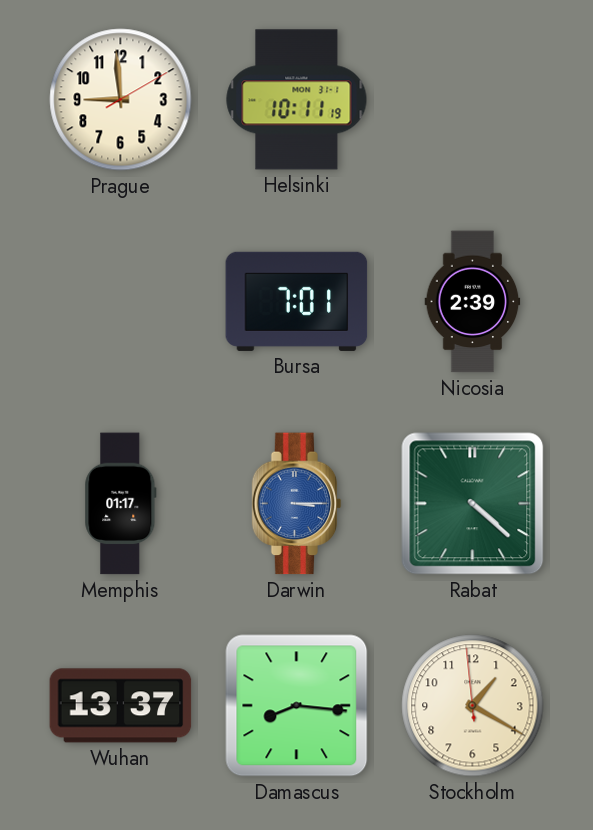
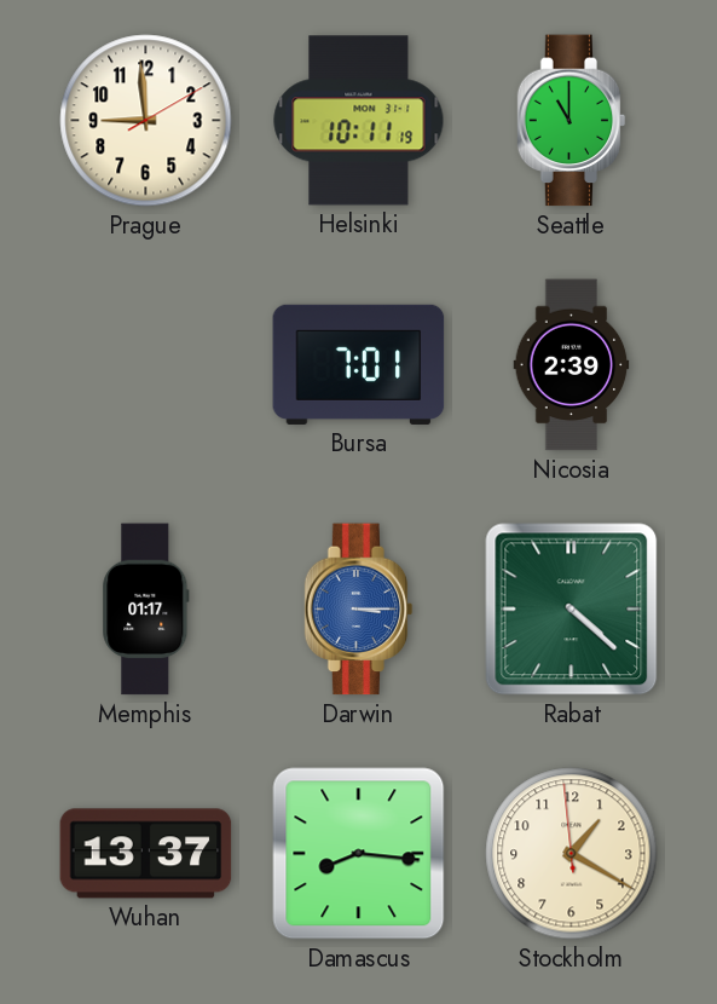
Seattle: none -> 11:00
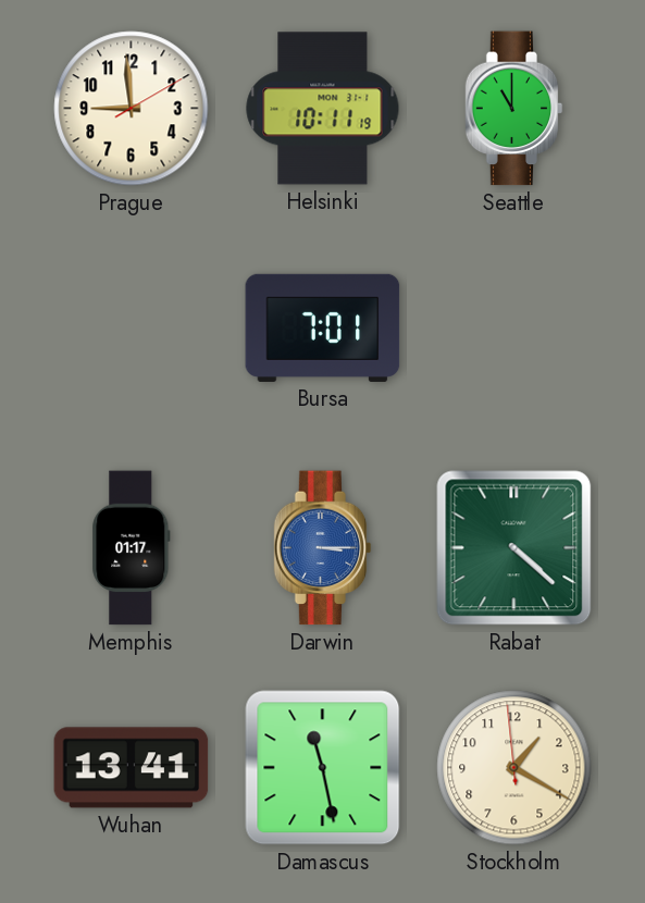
Nicosia: 2:39 -> none
Wuhan: 13:37 -> 13:41
Damascus: 8:16 -> 11:28
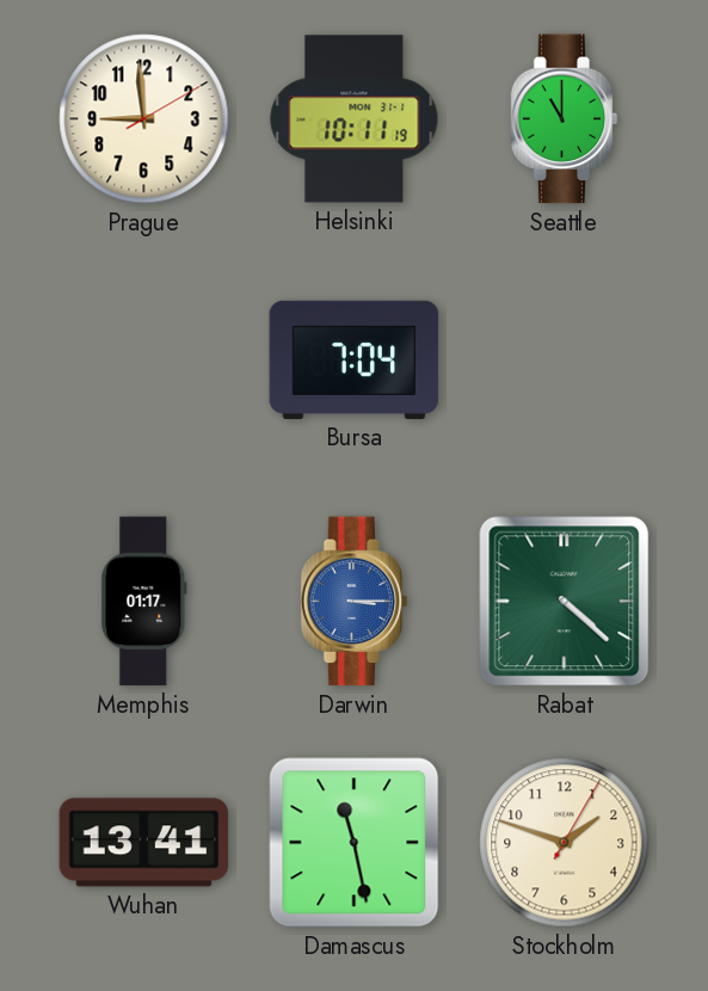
Bursa: 7:01 -> 7:04
Stockholm: 1:19 -> 1:48
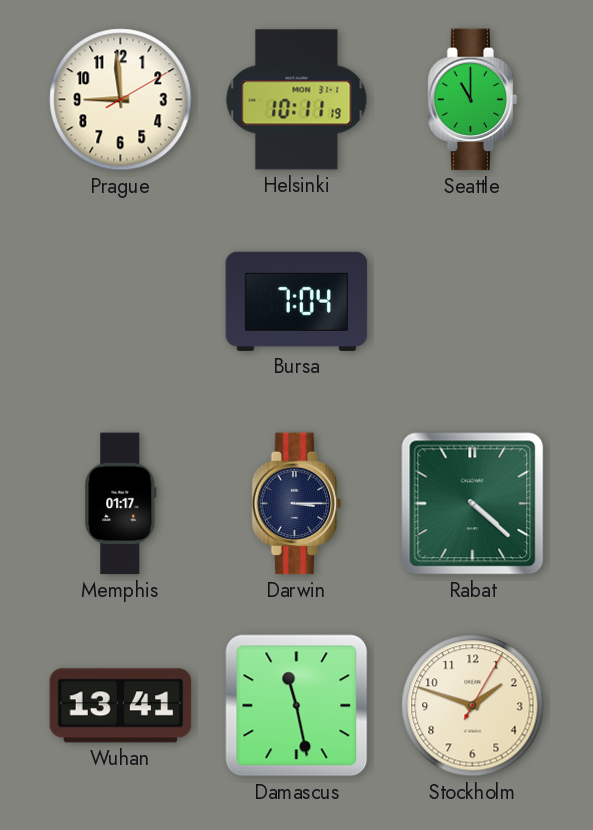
Darwin dial: blue -> navy
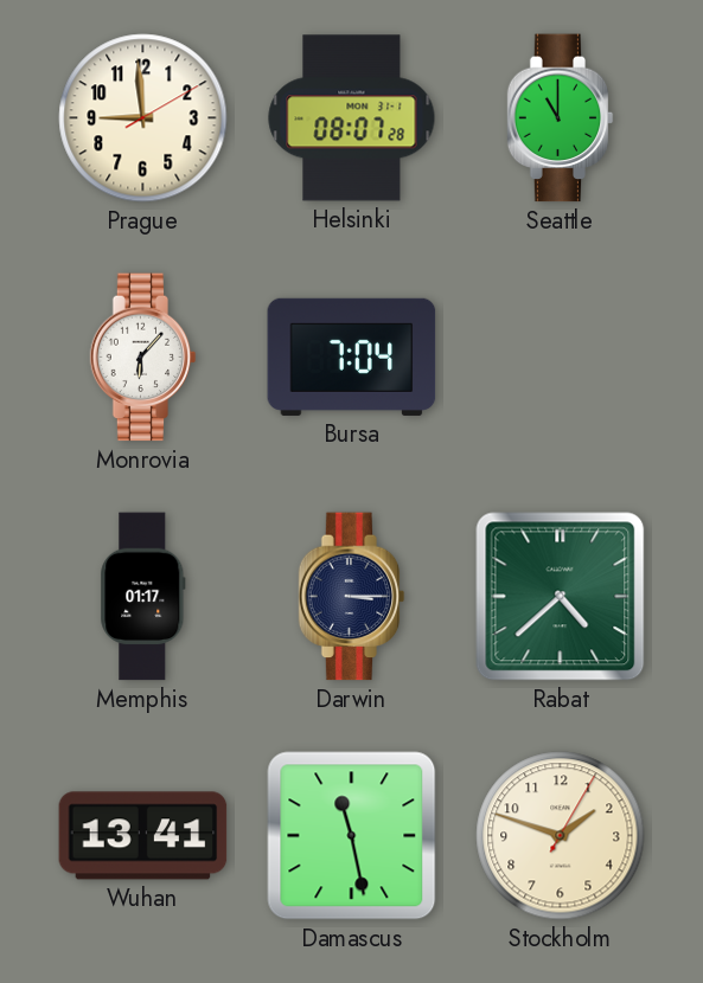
Helsinki: 10:11 -> 08:07
Monrovia: none -> 6:07
Rabat: 4:22 -> 4:38
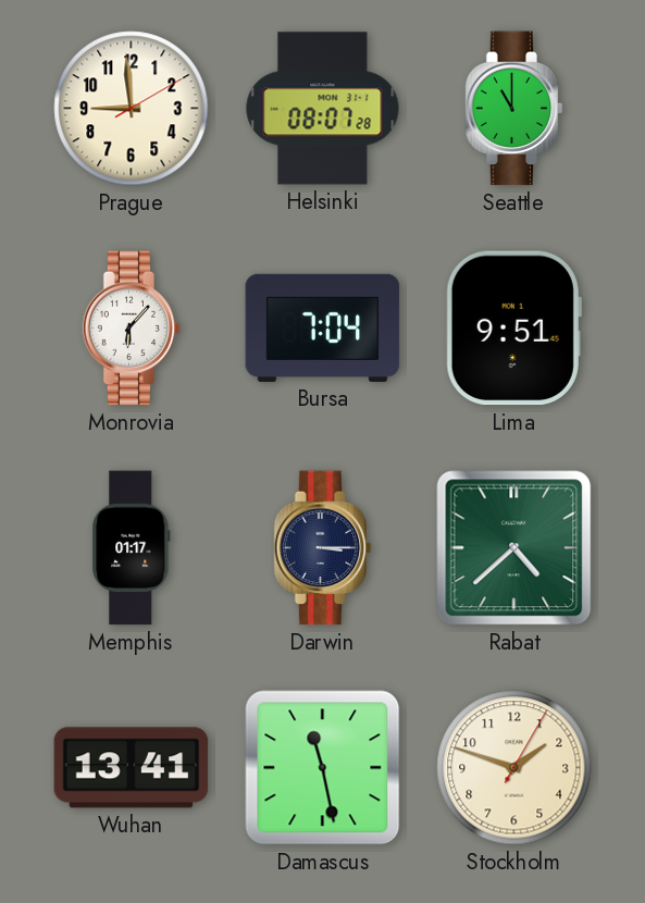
Lima: none -> 9:51
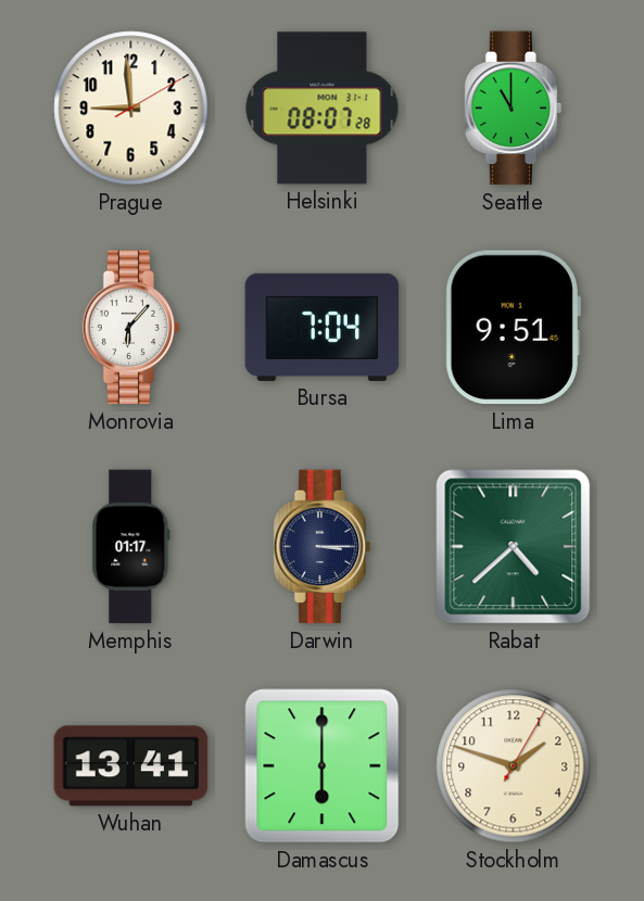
Damascus: 11:28 -> 6:00
